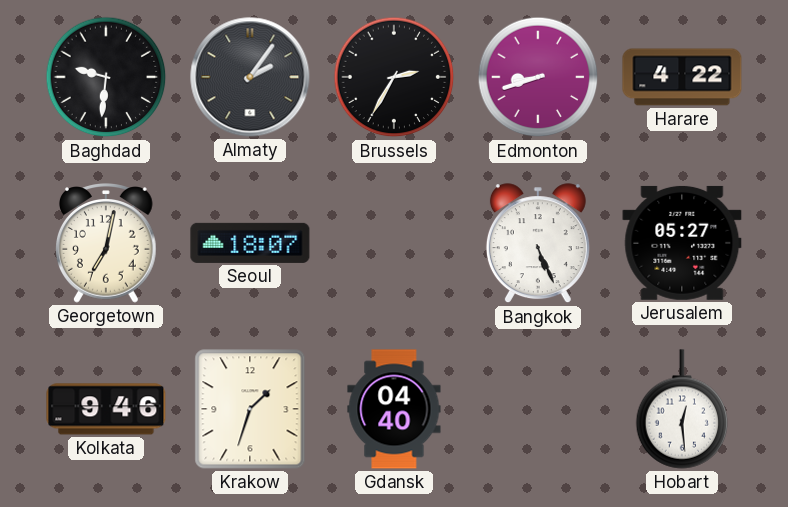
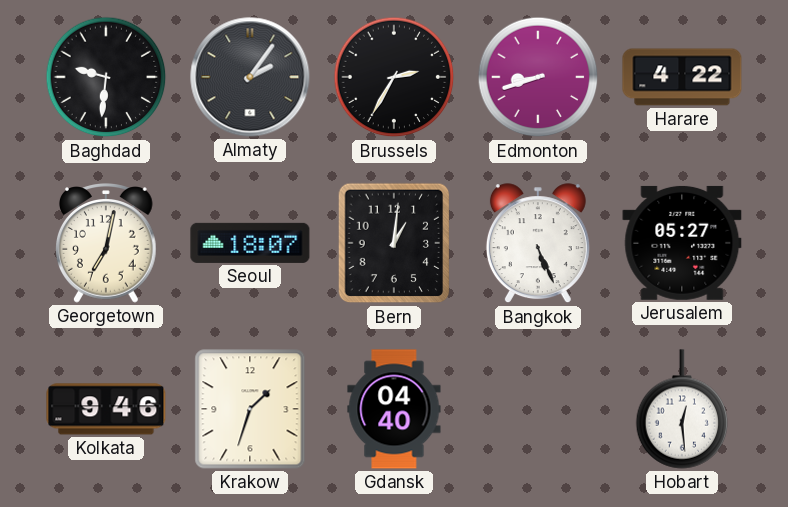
Bern: none -> 1:01
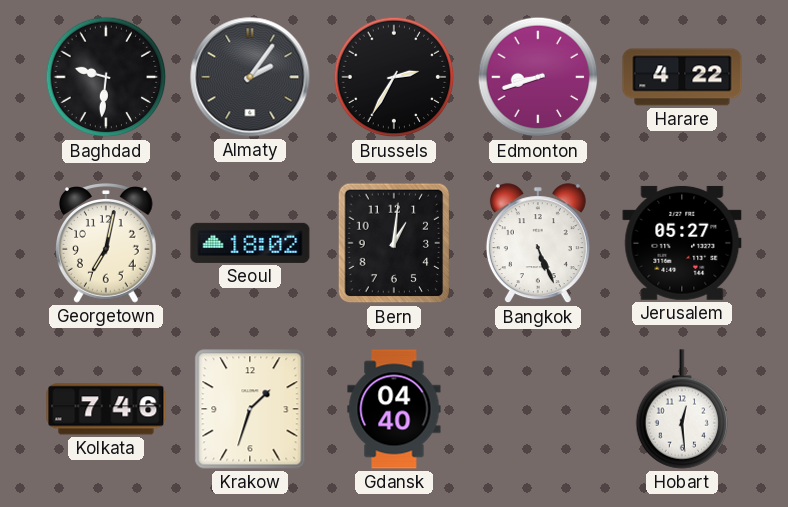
Seoul: 18:07 -> 18:02
Kolkata: 9:46 -> 7:46
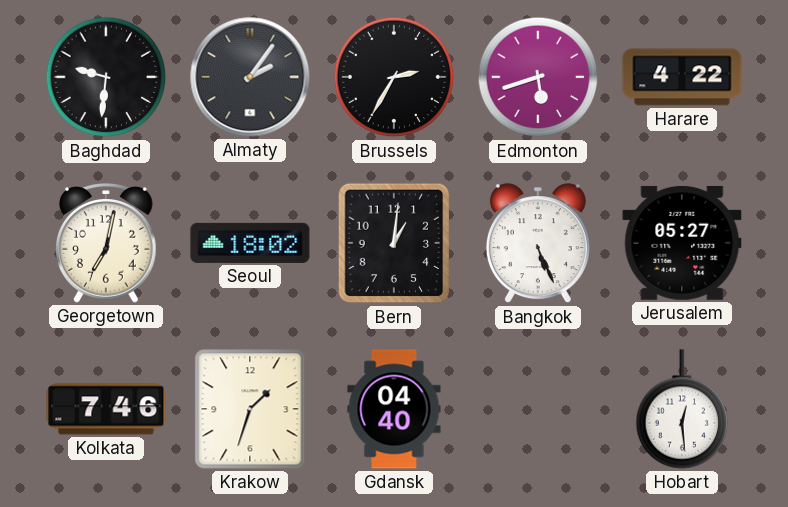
Edmonton: 8:42 -> 5:42
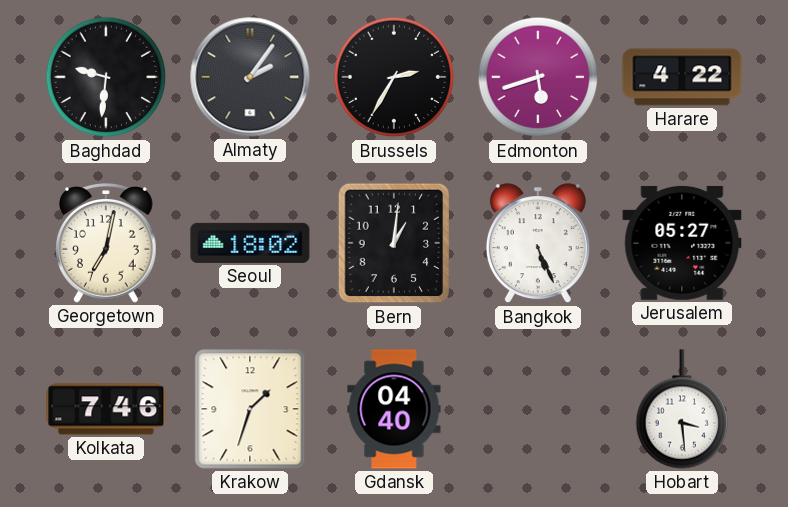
Hobart: 12:29 -> 3:29
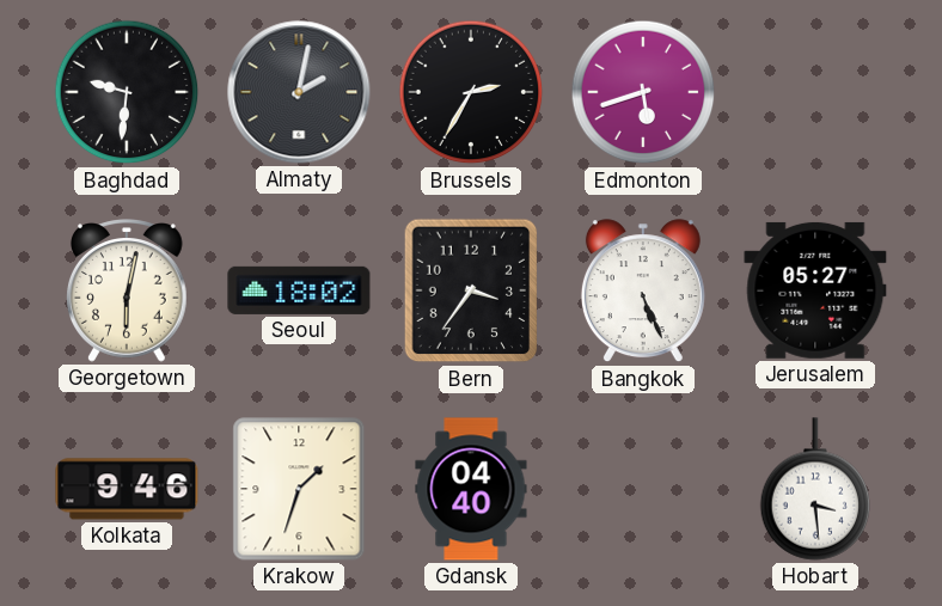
Almaty: 2:06 -> 2:02
Harare: 4:22 -> none
Georgetown: 7:02 -> 6:02
Bern: 1:01 -> 3:36
Kolkata: 7:46 -> 9:46
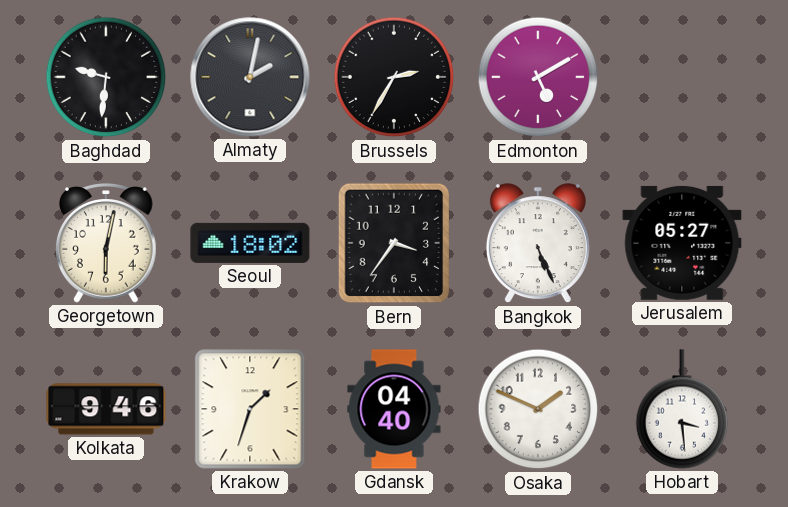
Edmonton: 5:42 -> 5:10
Osaka: none -> 1:49
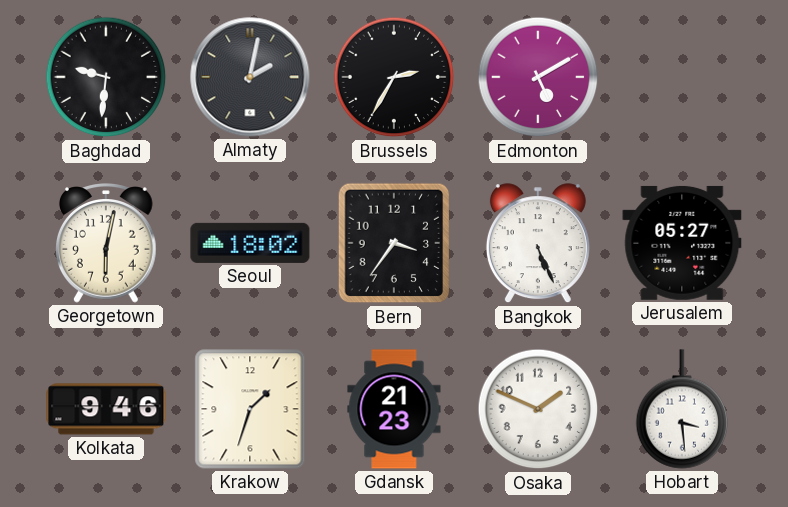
Gdansk: 04:40 -> 21:23
